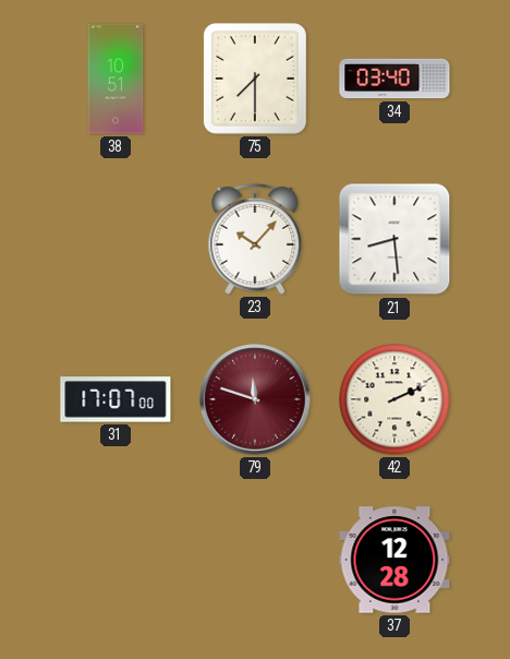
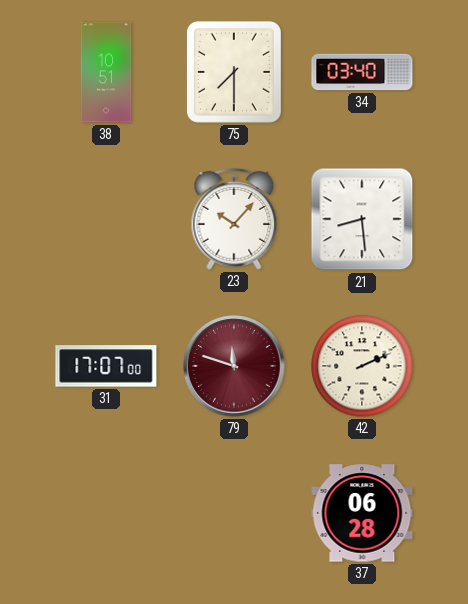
37: 12:28 -> 06:28
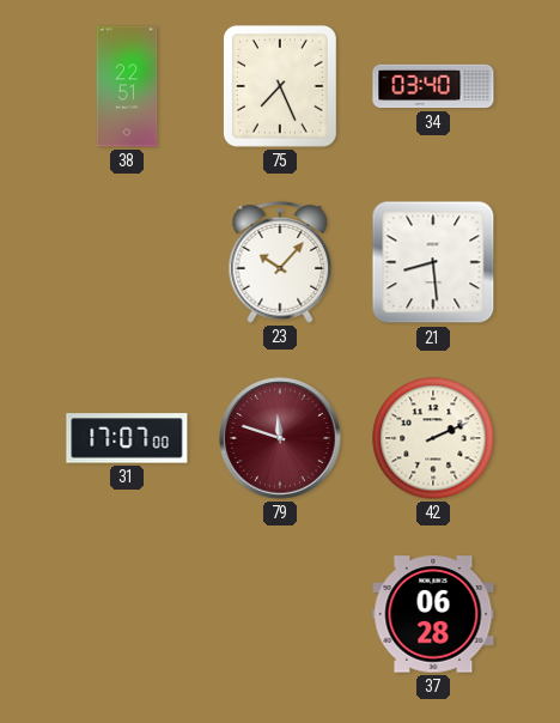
38: 10:51 -> 22:51
75: 7:30 -> 7:26
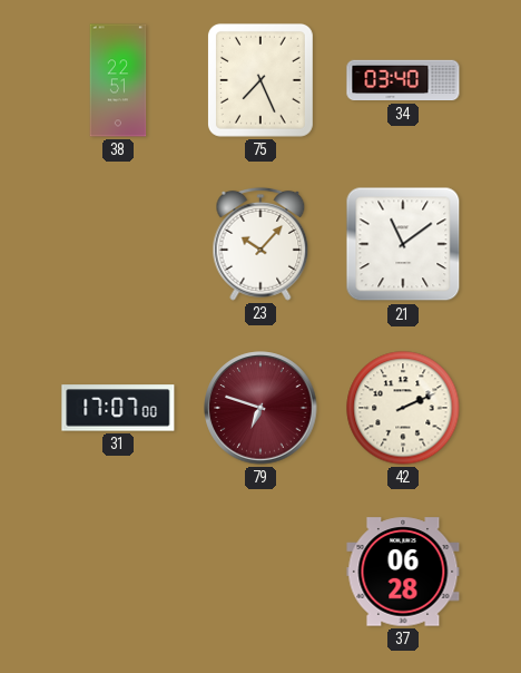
21: 8:29 -> 11:09
79: 11:48 -> 6:48
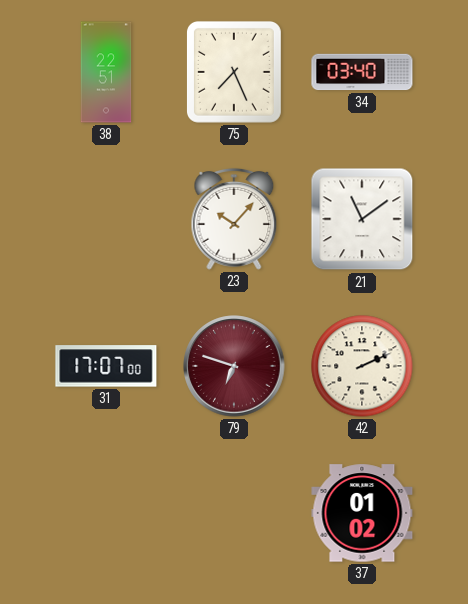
37: 06:28 -> 01:02
